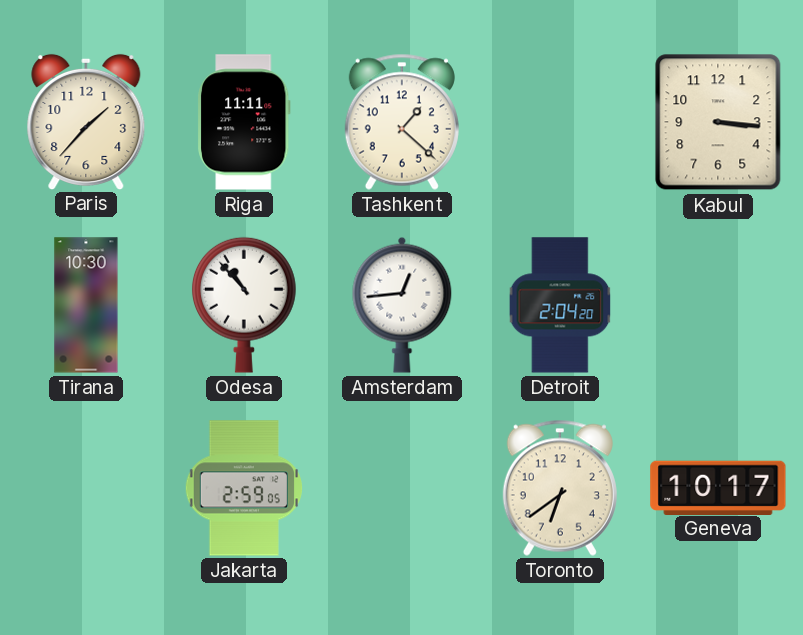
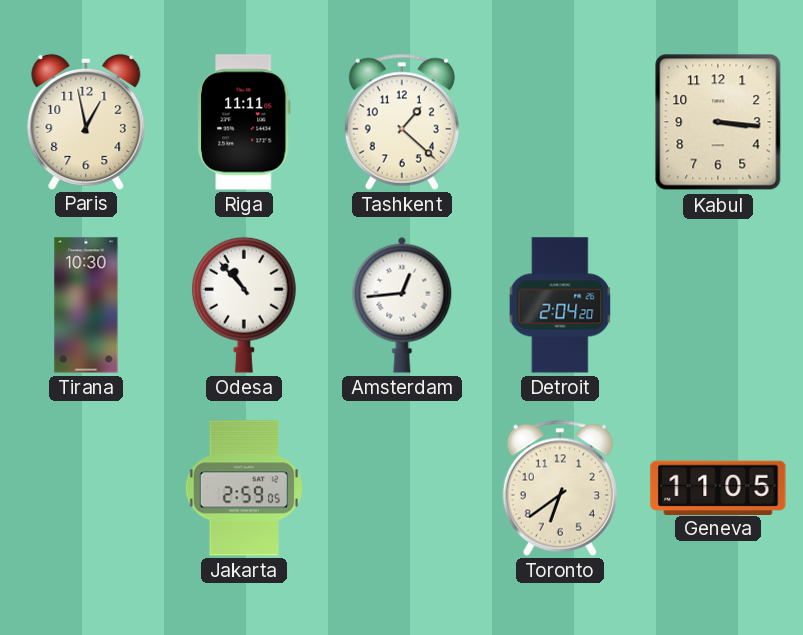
Paris: 1:37 -> 12:58
Geneva: 10:17 -> 11:05
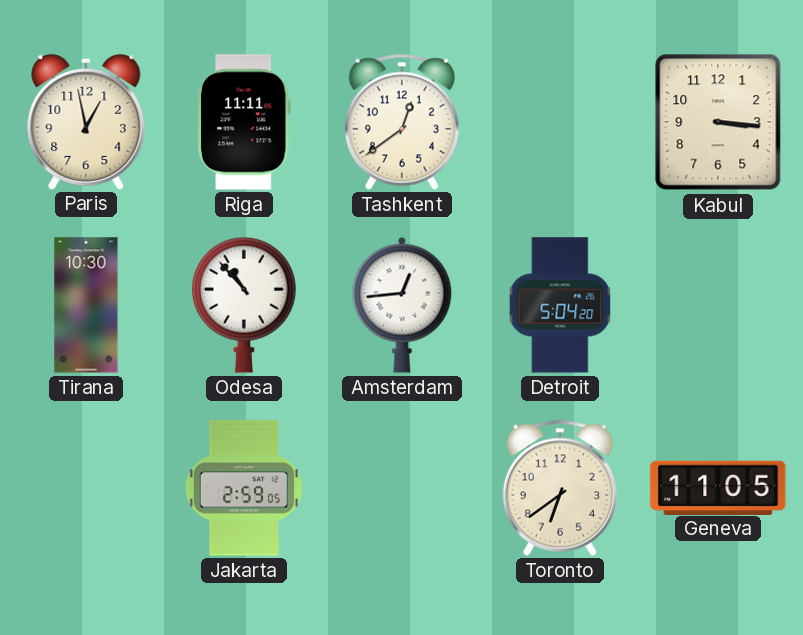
Tashkent: 1:22 -> 12:39
Detroit: 2:04 -> 5:04
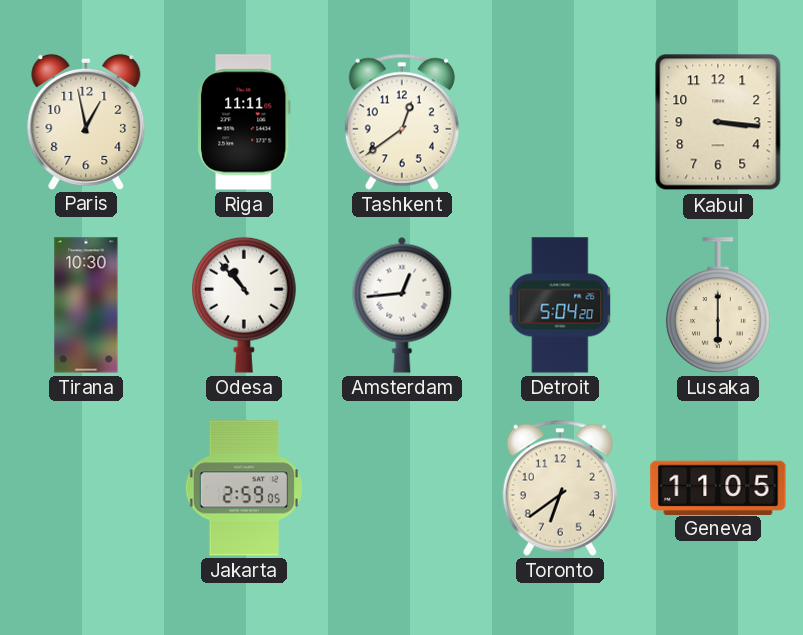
Lusaka: none -> 6:00
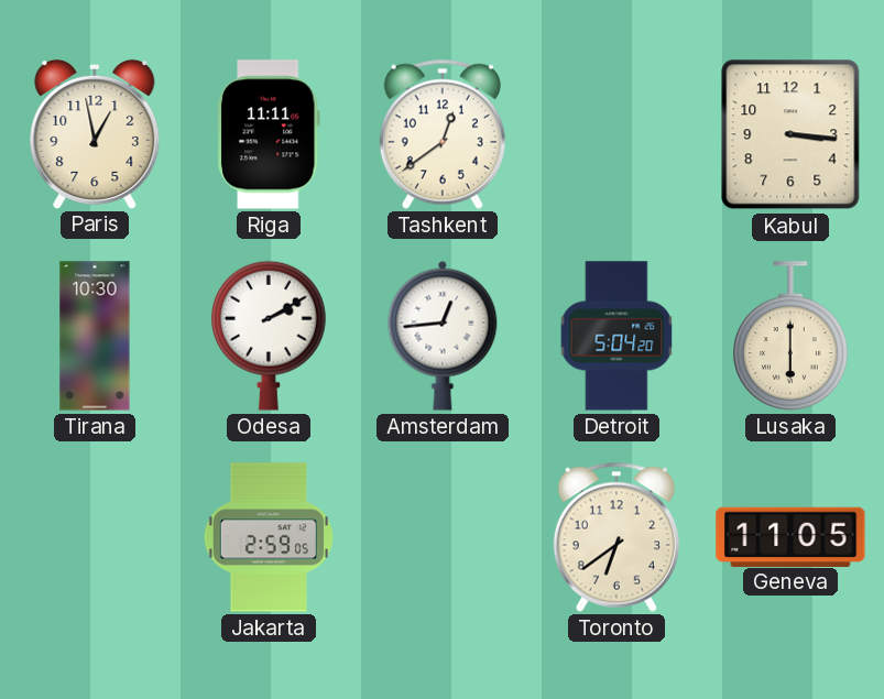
Odesa: 10:53 -> 2:10
